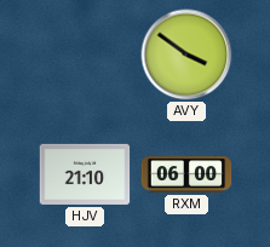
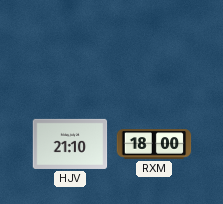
AVY: 3:51 -> none
RXM: 06:00 -> 18:00
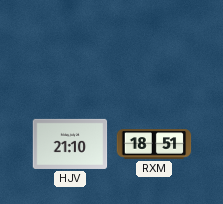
RXM: 18:00 -> 18:51
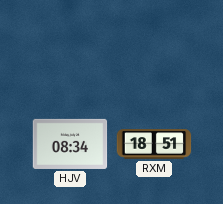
HJV: 21:10 -> 08:34
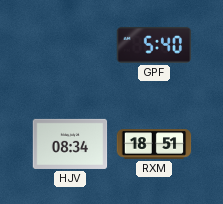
GPF: none -> 5:40
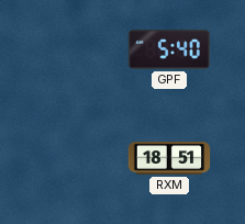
HJV: 08:34 -> none
